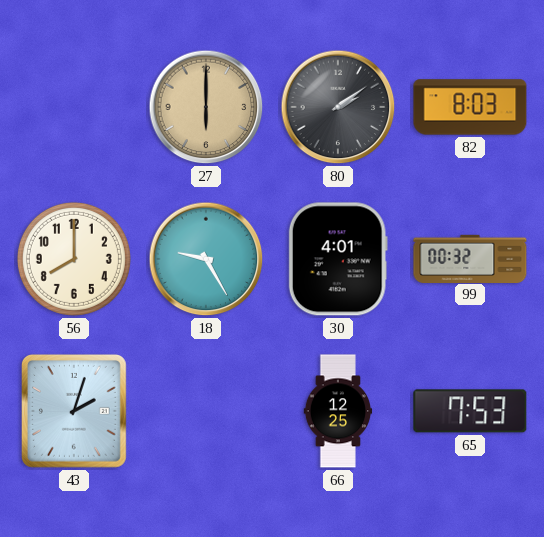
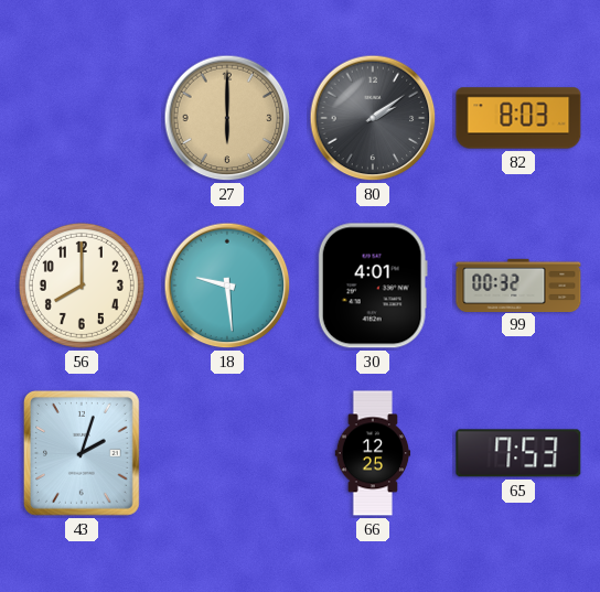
18: 9:25 -> 9:29
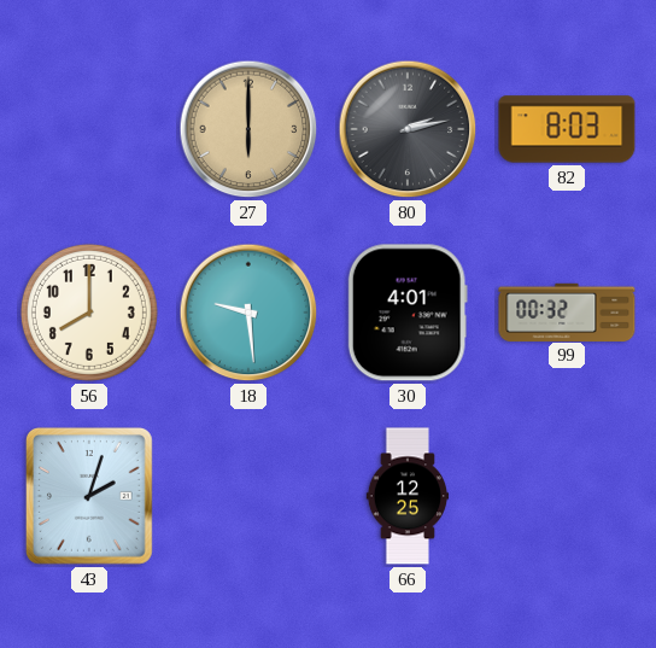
80: 2:09 -> 2:13
65: 7:53 -> none
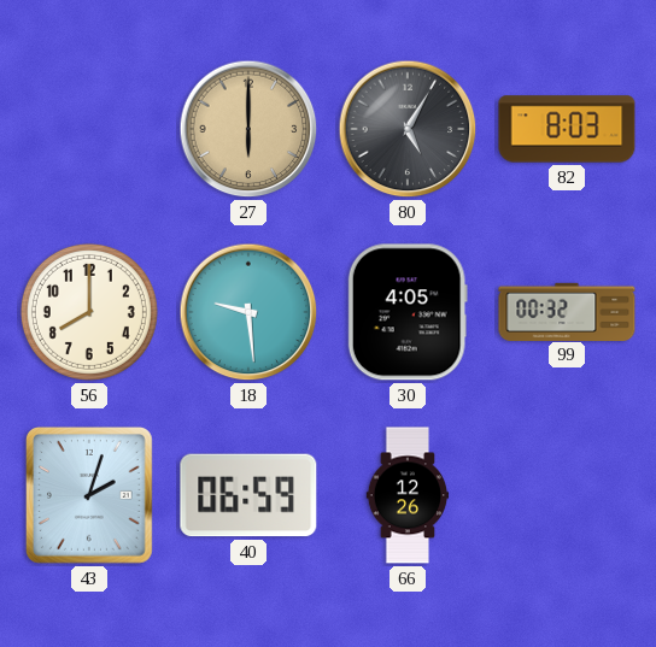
80: 2:13 -> 5:05
30: 4:01 -> 4:05
40: none -> 06:59
66: 12:25 -> 12:26
